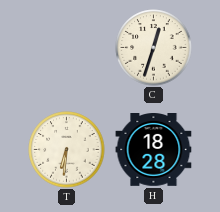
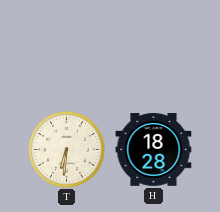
C: 12:33 -> none
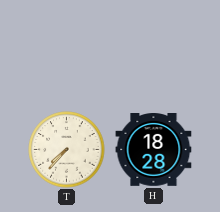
T: 6:31 -> 7:37
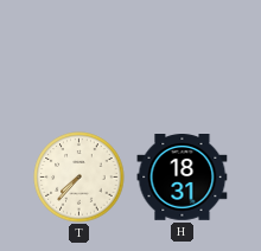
H: 18:28 -> 18:31
